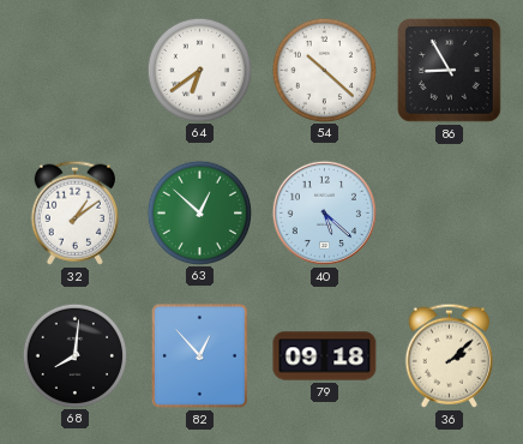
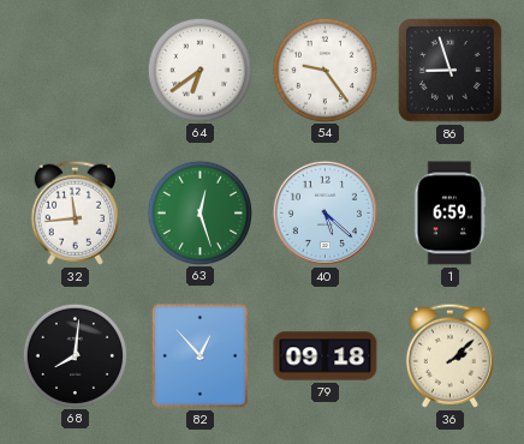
54: 10:22 -> 9:24
86: 8:55 -> 8:57
32: 1:09 -> 11:44
63: 12:52 -> 12:27
1: none -> 6:59
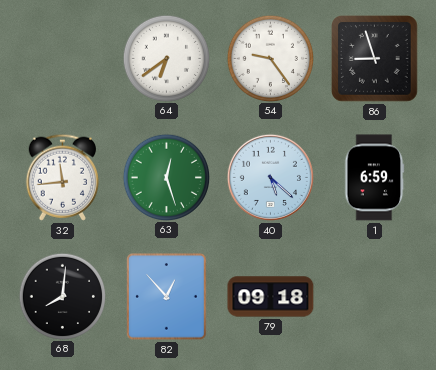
36: 2:08 -> none
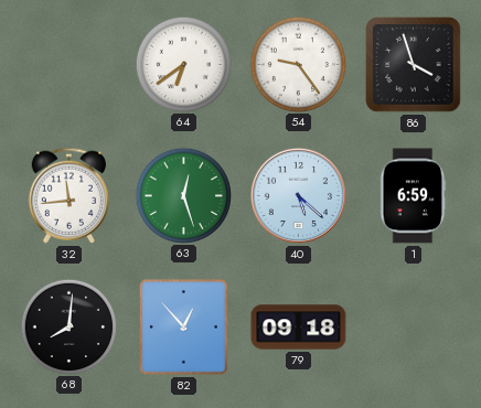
86: 8:57 -> 3:57
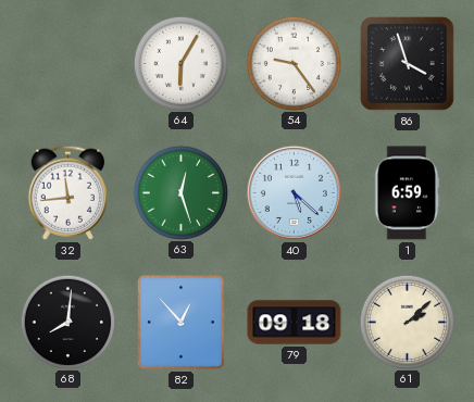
64: 6:39 -> 6:05
61: none -> 2:08
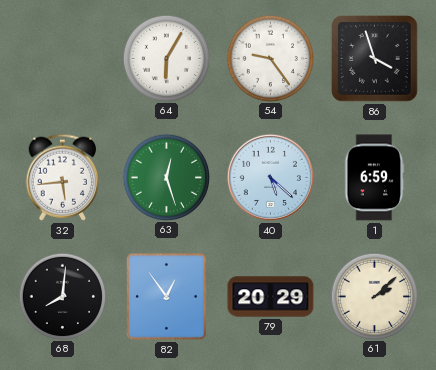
32: 11:44 -> 5:44
82: 12:53 -> 12:54
79: 09:18 -> 20:29
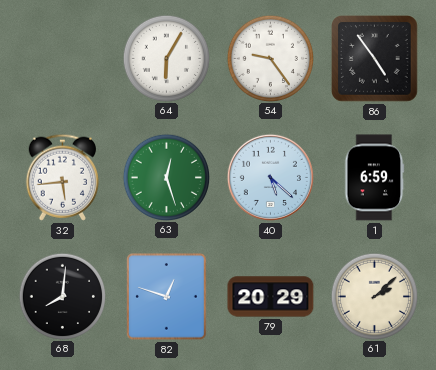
86: 3:57 -> 4:54
82: 12:54 -> 12:48
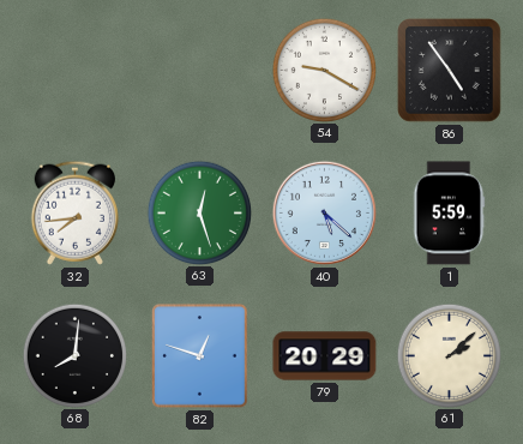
64: 6:05 -> none
54: 9:24 -> 9:20
32: 5:44 -> 7:44
1: 6:59 -> 5:59
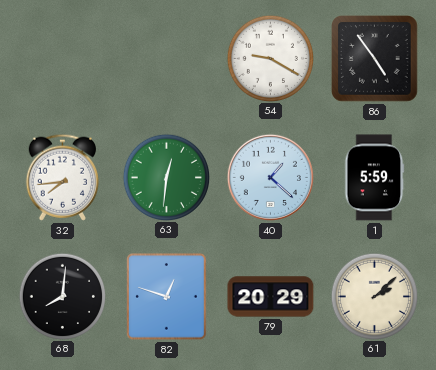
63: 12:27 -> 12:31
40: 5:22 -> 1:22
